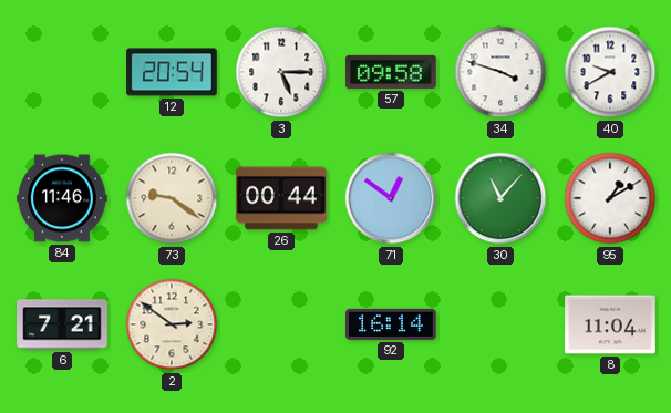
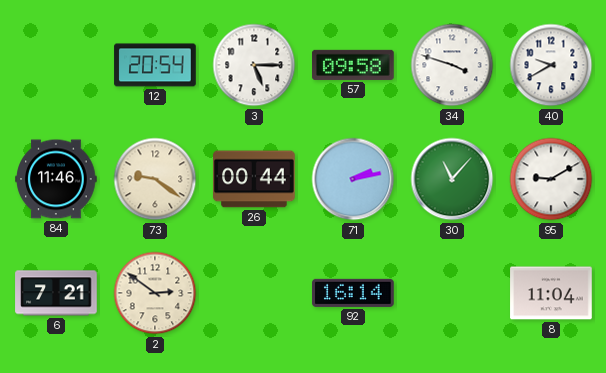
71: 12:51 -> 2:13
95: 1:10 -> 9:10
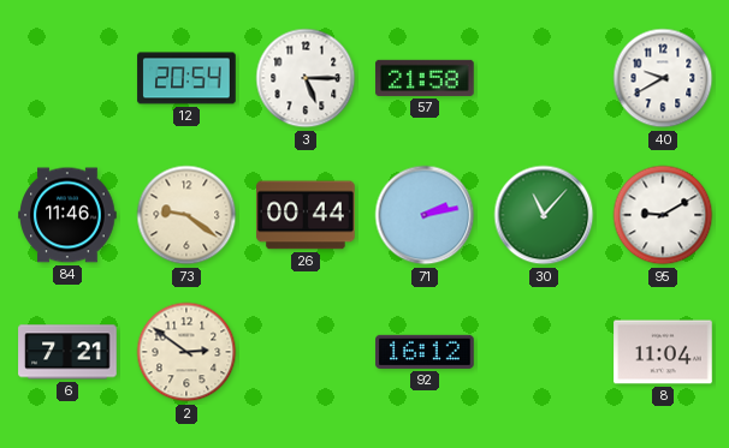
57: 09:58 -> 21:58
34: 3:48 -> none
92: 16:14 -> 16:12
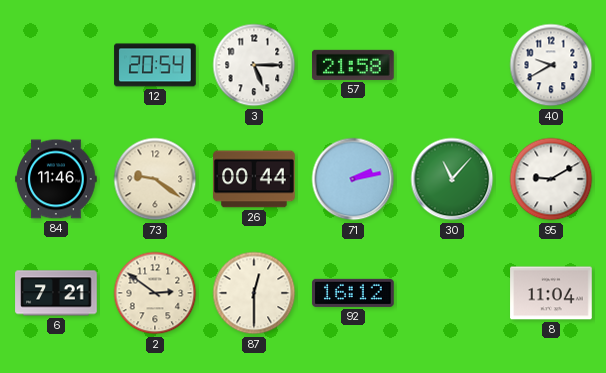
87: none -> 12:30
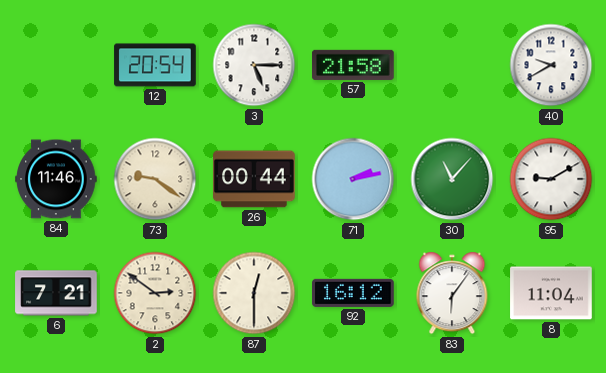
83: none -> 6:06
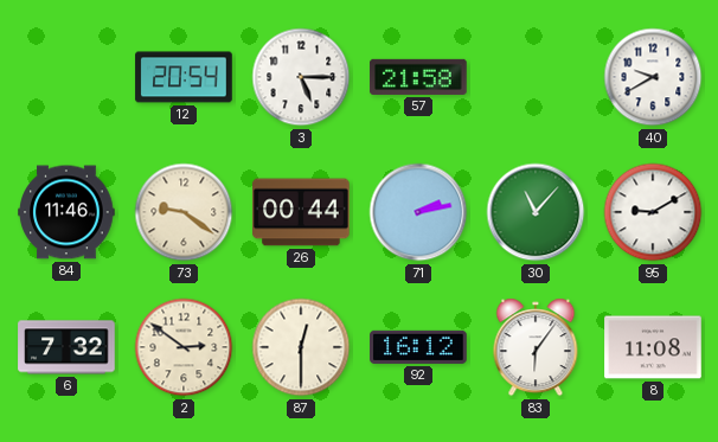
6: 7:21 -> 7:32
8: 11:04 -> 11:08
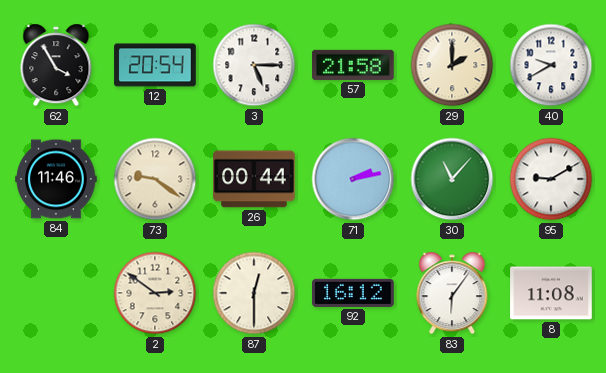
62: none -> 3:55
29: none -> 2:00
6: 7:32 -> none
